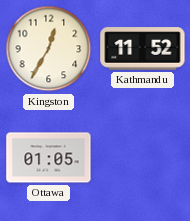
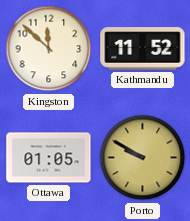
Kingston: 12:35 -> 11:52
Porto: none -> 9:50
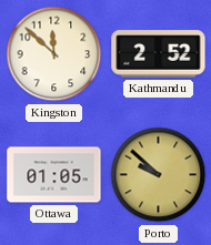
Kathmandu: 11:52 -> 2:52
Porto: 9:50 -> 9:52
